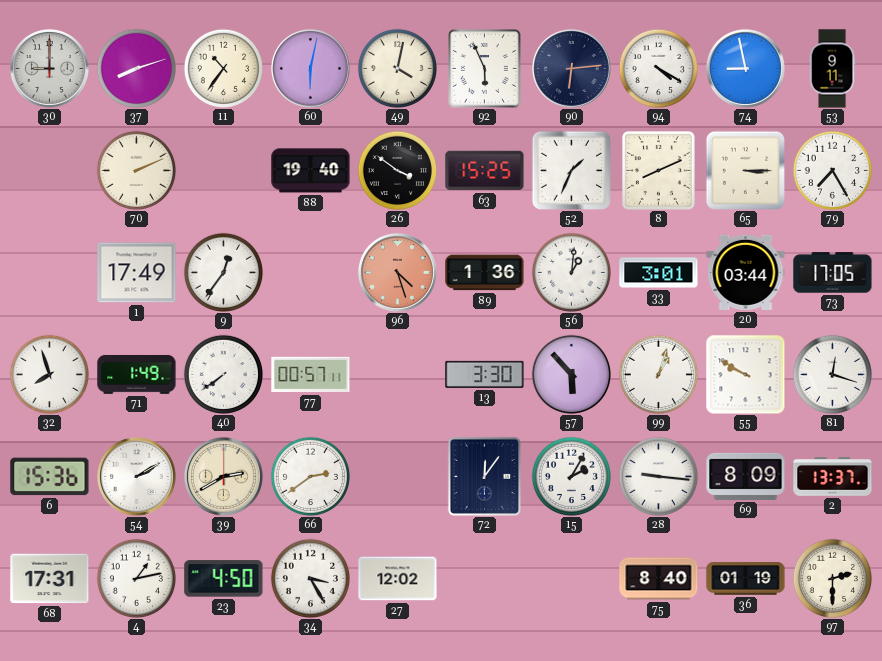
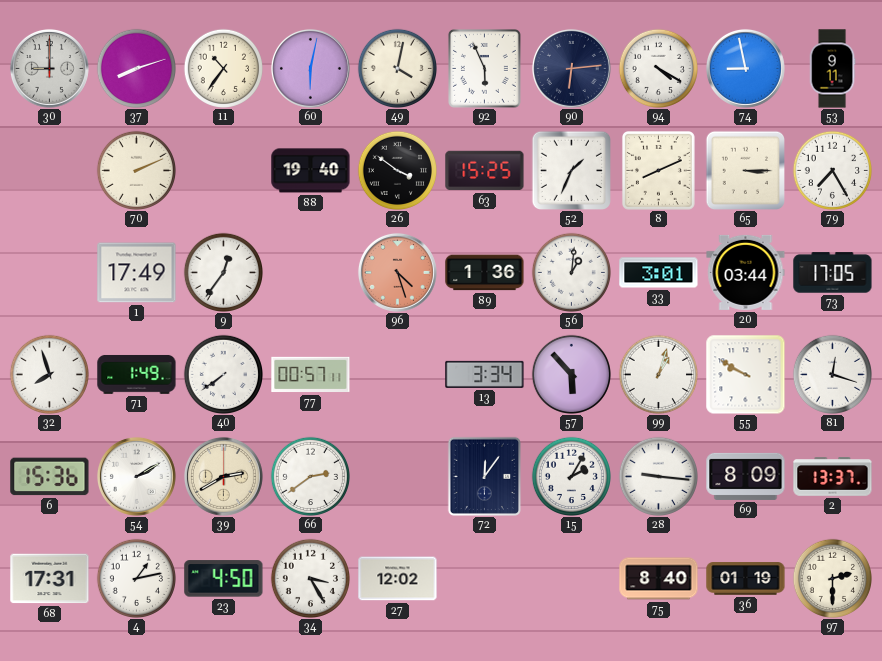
13: 3:30 -> 3:34
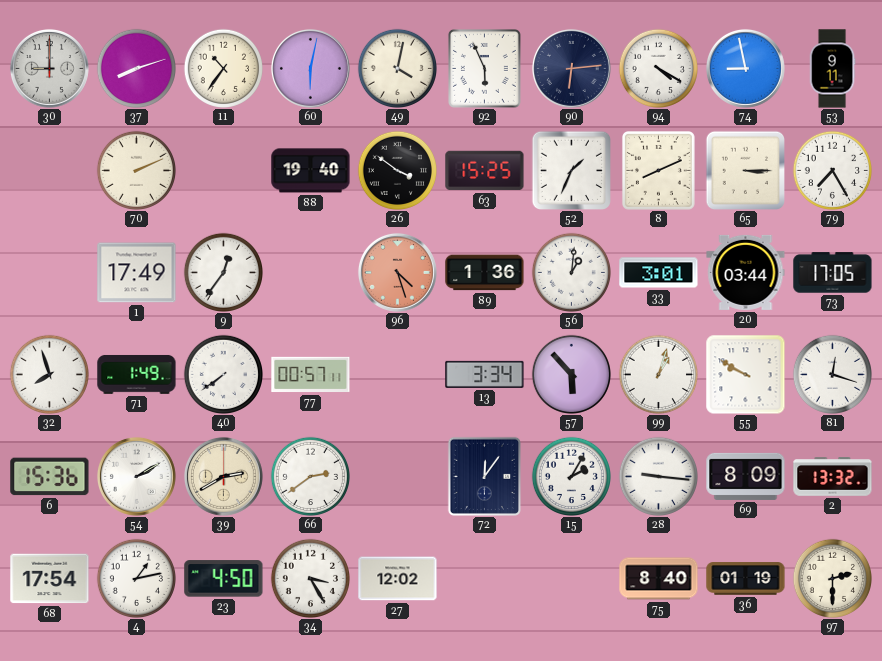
2: 13:37 -> 13:32
68: 17:31 -> 17:54
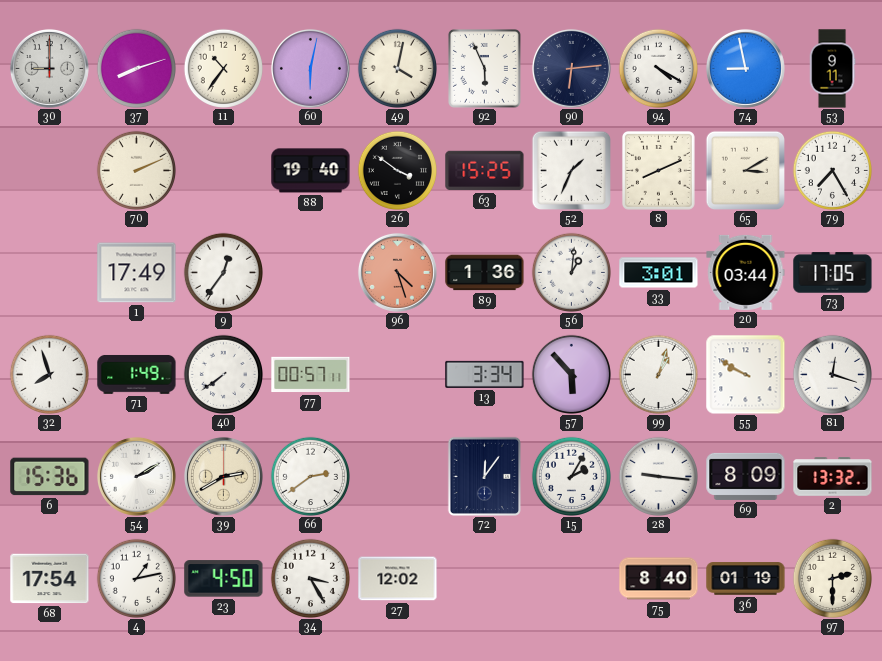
65: 3:15 -> 3:10
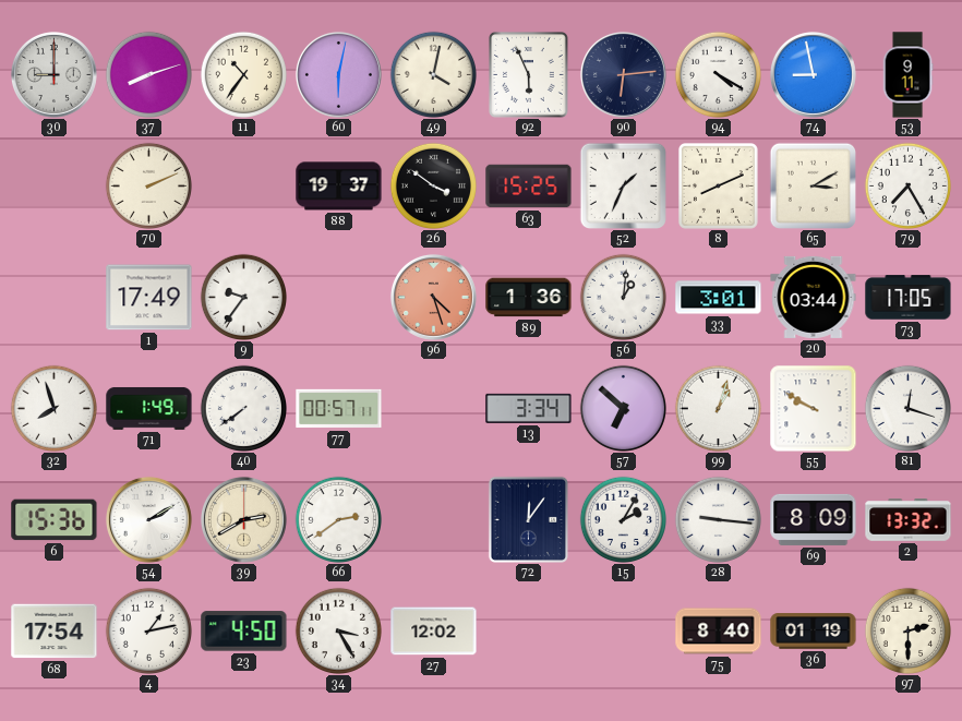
88: 19:40 -> 19:37
9: 12:36 -> 9:36
57: 5:53 -> 6:52
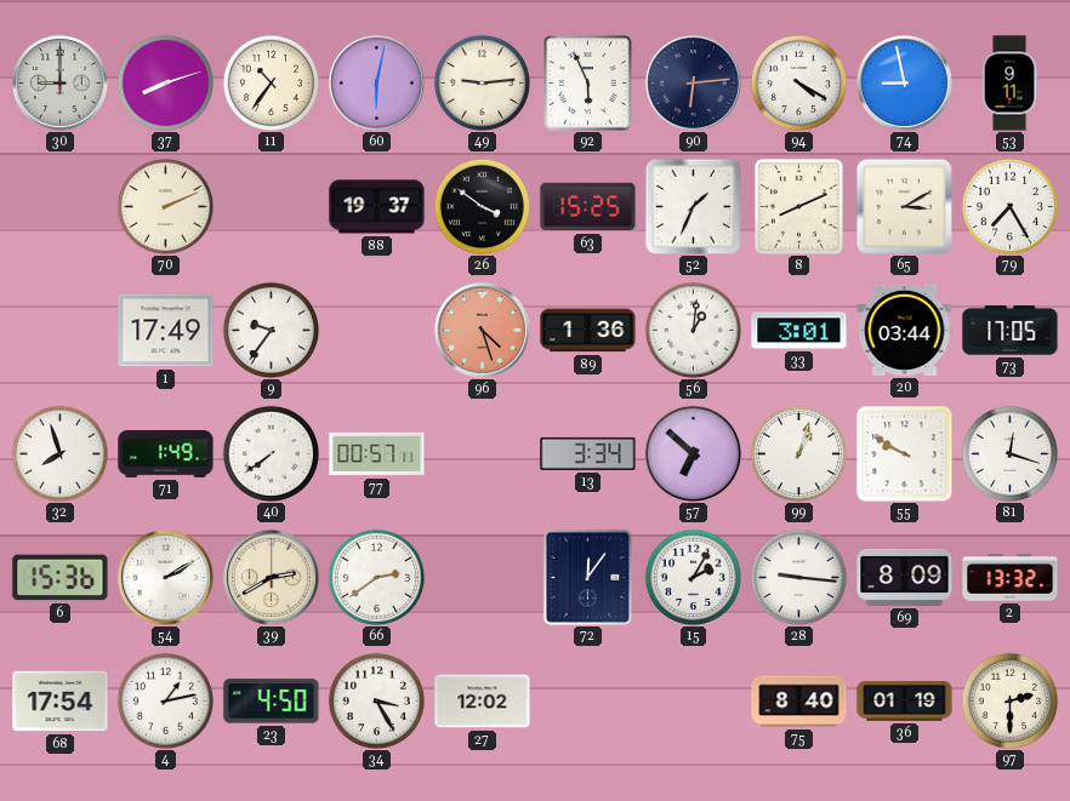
49: 4:02 -> 9:14
